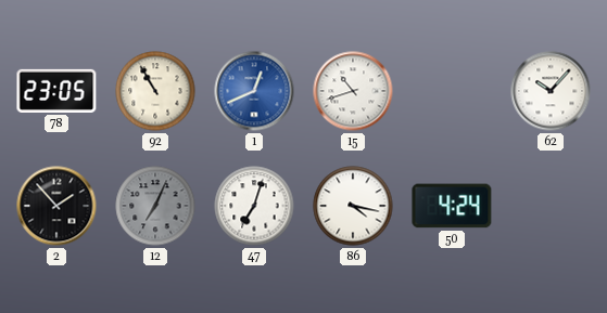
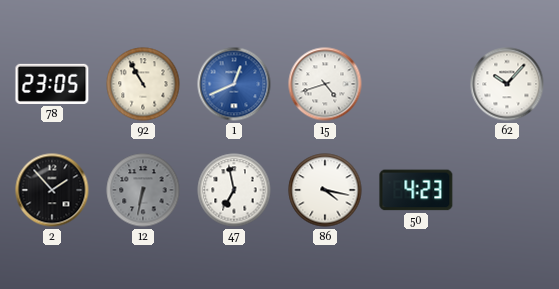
15: 10:42 -> 4:42
12: 7:04 -> 6:32
47: 7:03 -> 6:58
50: 4:24 -> 4:23
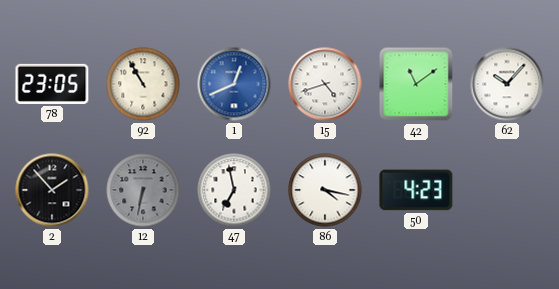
42: none -> 11:09
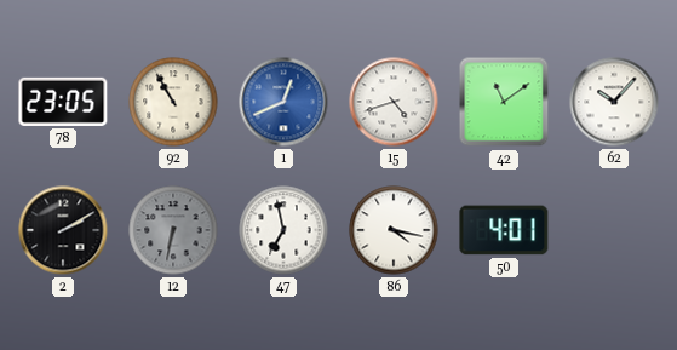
2: 1:53 -> 2:10
50: 4:23 -> 4:01
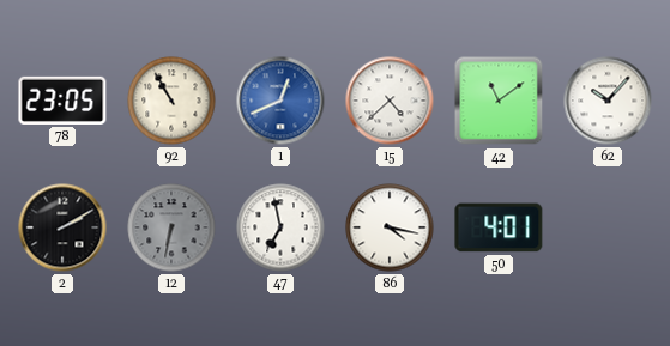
15: 4:42 -> 4:38
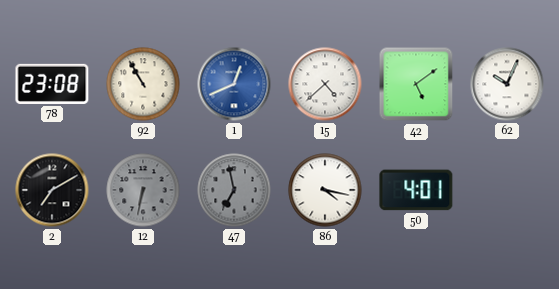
78: 23:05 -> 23:08
42: 11:09 -> 5:09
62: 10:07 -> 10:04
2: 2:10 -> 7:10
47 dial: white -> grey
